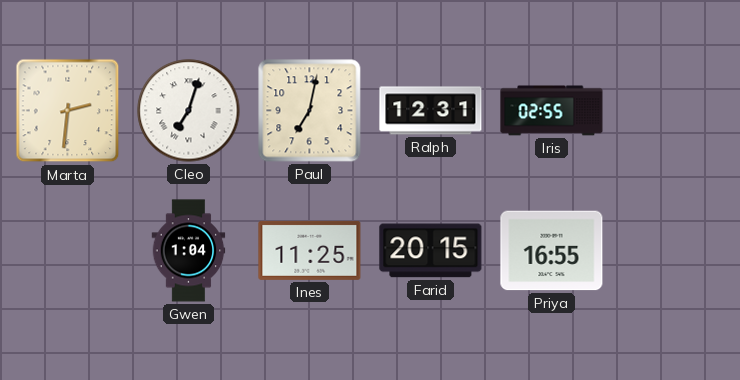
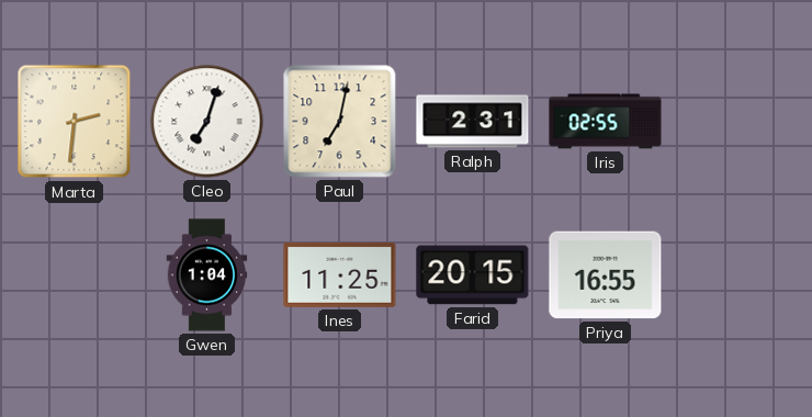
Ralph: 12:31 -> 2:31
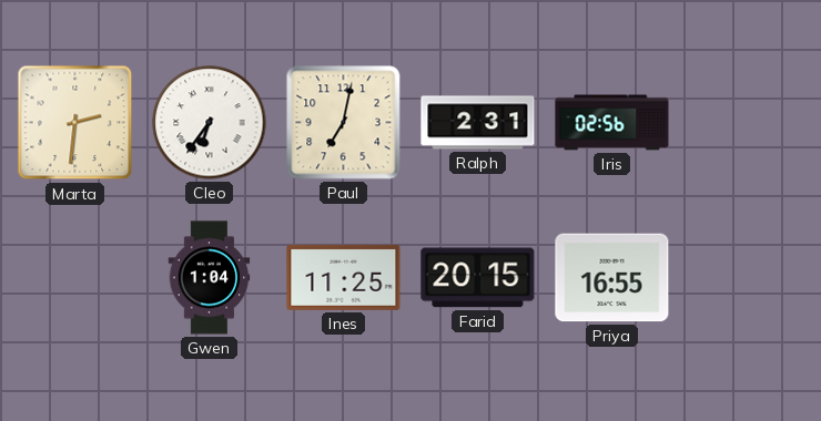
Cleo: 7:03 -> 6:36
Iris: 02:55 -> 02:56
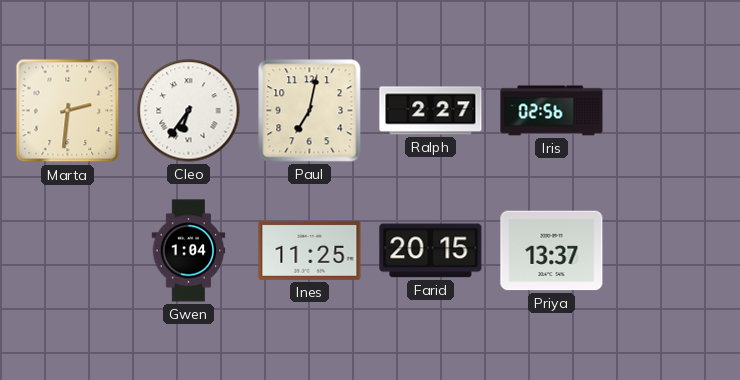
Ralph: 2:31 -> 2:27
Priya: 16:55 -> 13:37
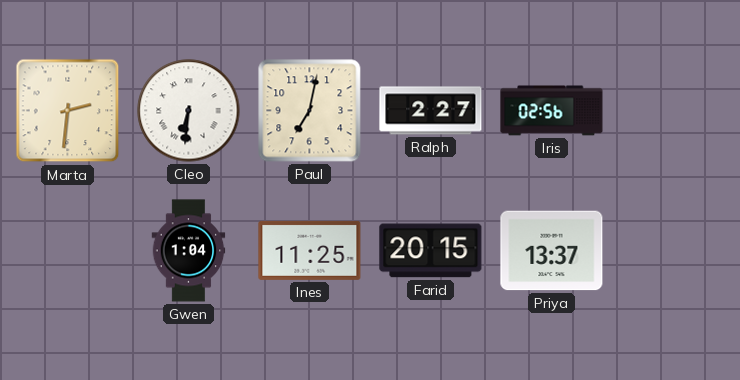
Cleo: 6:36 -> 6:31
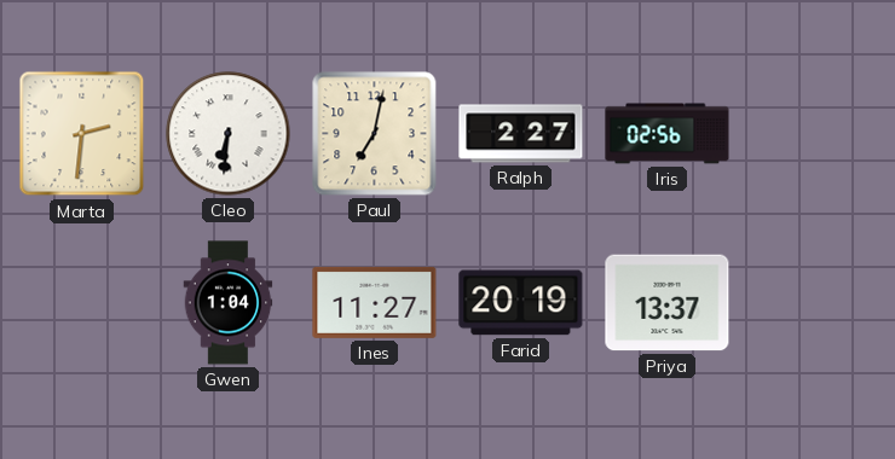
Ines: 11:25 -> 11:27
Farid: 20:15 -> 20:19
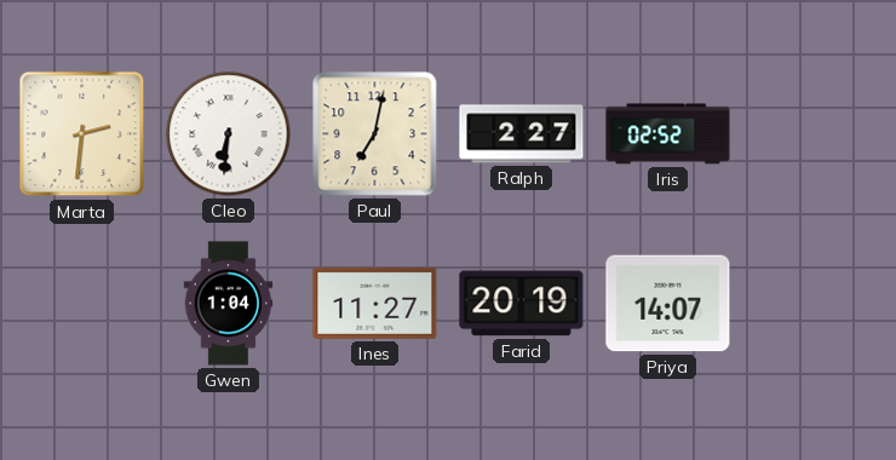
Iris: 02:56 -> 02:52
Priya: 13:37 -> 14:07
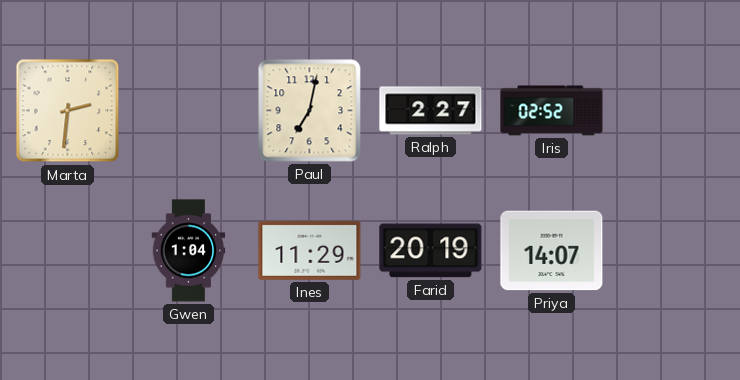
Cleo: 6:31 -> none
Ines: 11:27 -> 11:29
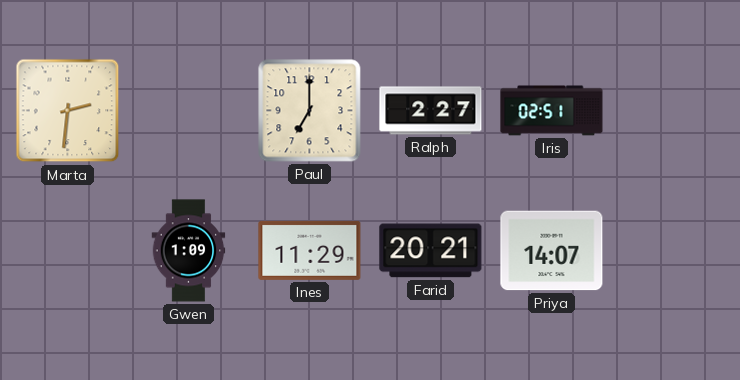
Paul: 7:02 -> 7:00
Iris: 02:52 -> 02:51
Gwen: 1:04 -> 1:09
Farid: 20:19 -> 20:21
